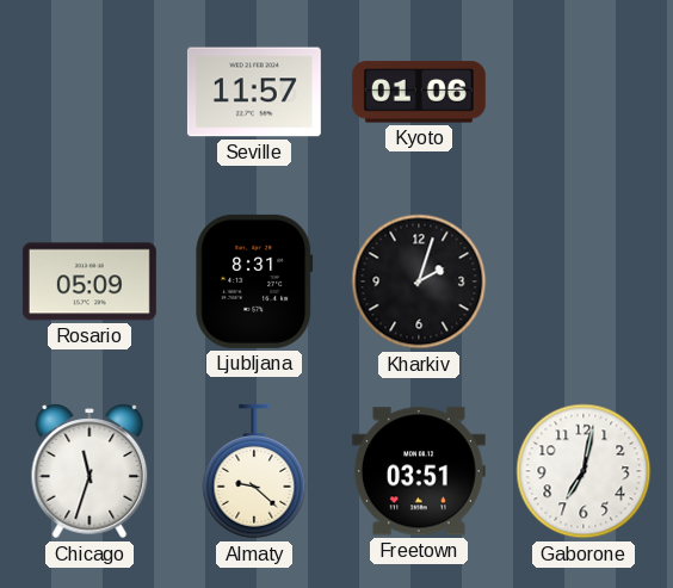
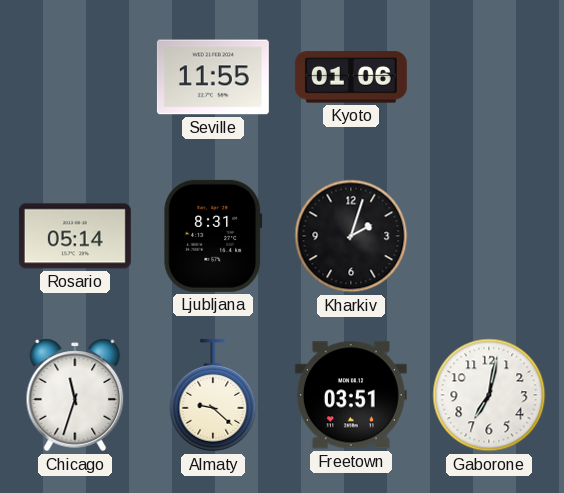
Seville: 11:57 -> 11:55
Rosario: 05:09 -> 05:14
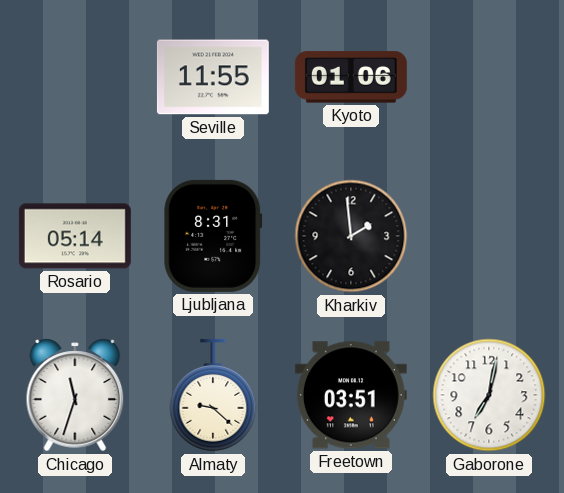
Kharkiv: 2:03 -> 1:59
